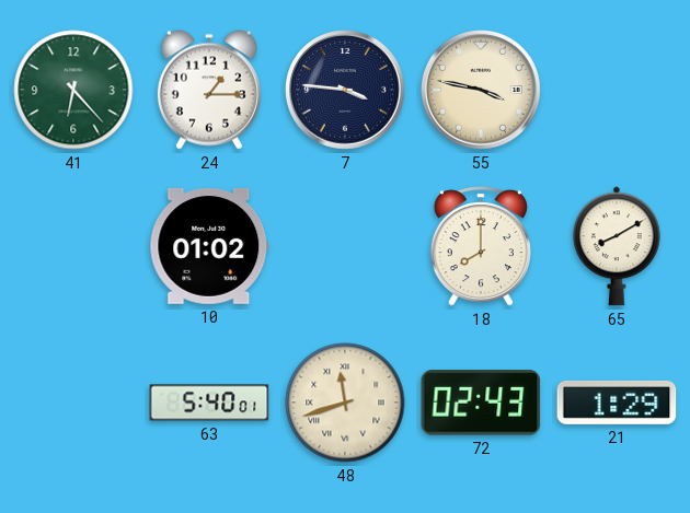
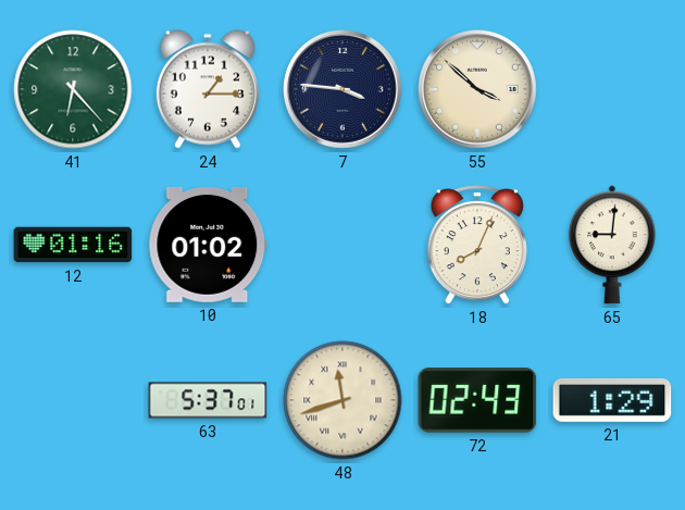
55: 3:47 -> 3:52
12: none -> 01:16
18: 8:00 -> 8:04
65: 8:10 -> 9:01
63: 5:40 -> 5:37
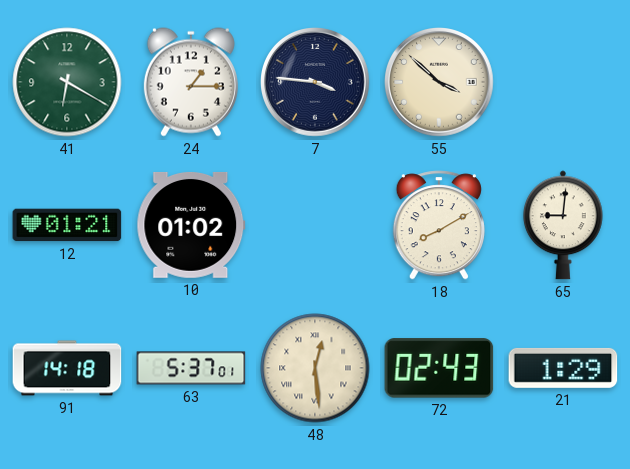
41: 6:23 -> 6:20
12: 01:16 -> 01:21
18: 8:04 -> 8:10
91: none -> 14:18
48: 11:42 -> 12:29
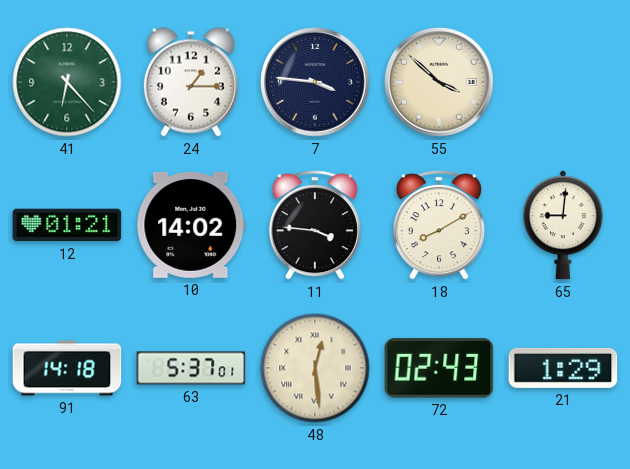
41: 6:20 -> 6:23
10: 01:02 -> 14:02
11: none -> 3:46
